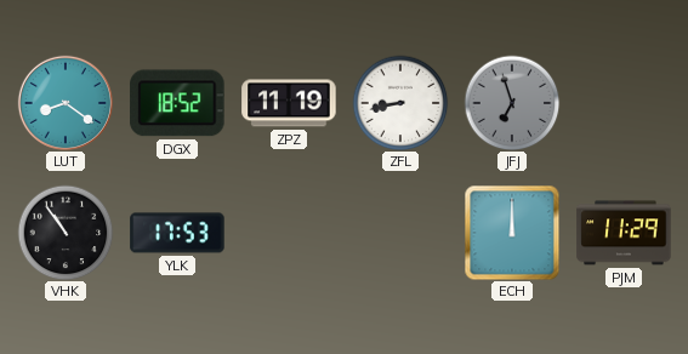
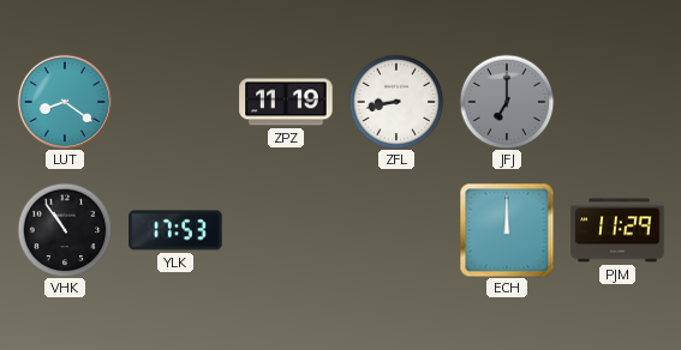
DGX: 18:52 -> none
JFJ: 6:57 -> 7:00
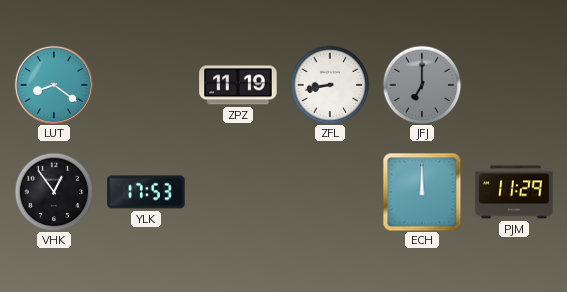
VHK: 10:54 -> 12:54
